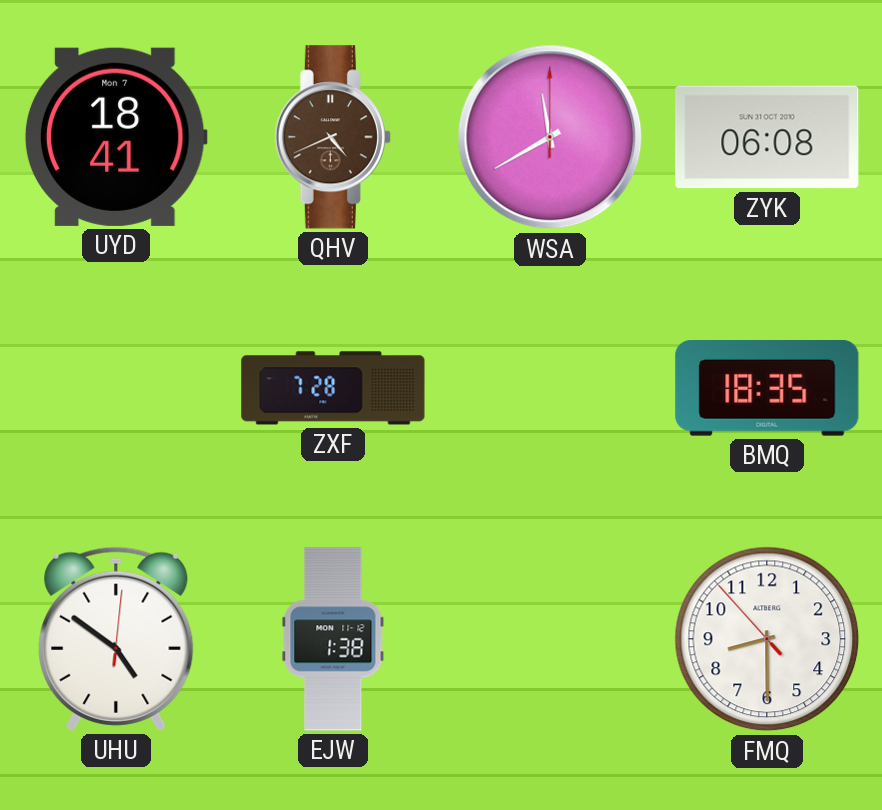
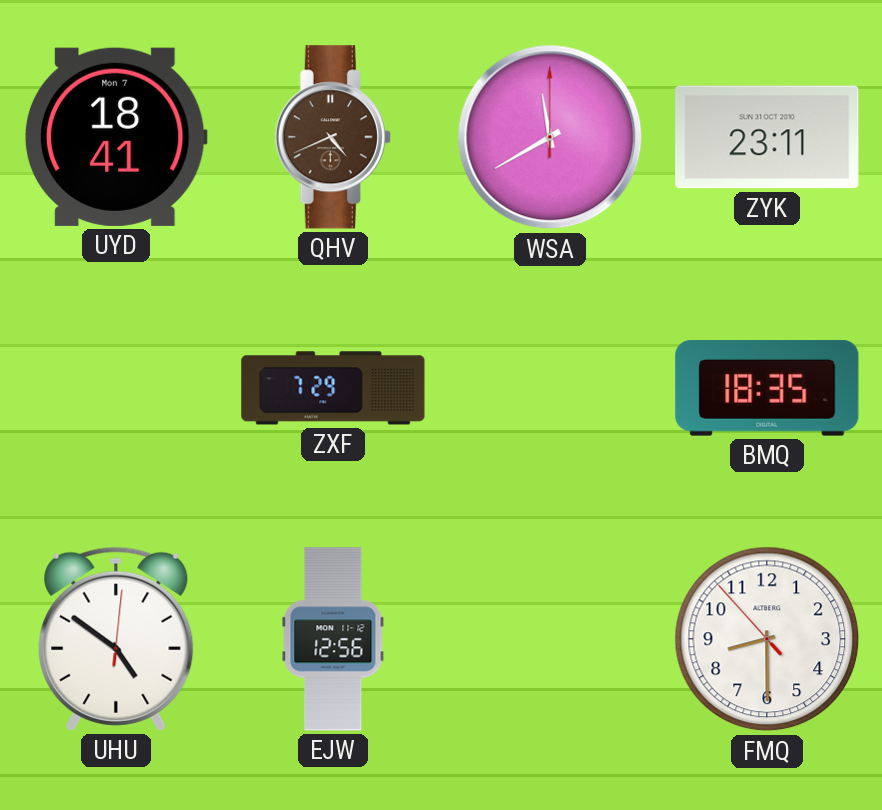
ZYK: 06:08 -> 23:11
ZXF: 7:28 -> 7:29
EJW: 1:38 -> 12:56
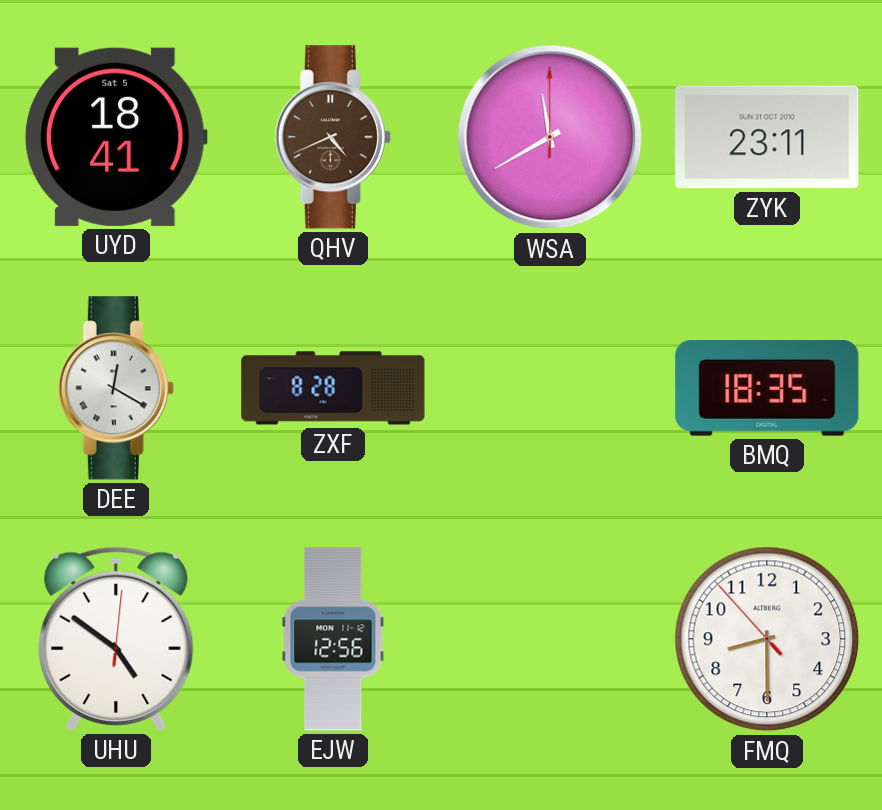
UYD date: Mon 7 -> Sat 5
DEE: none -> 12:20
ZXF: 7:29 -> 8:28
